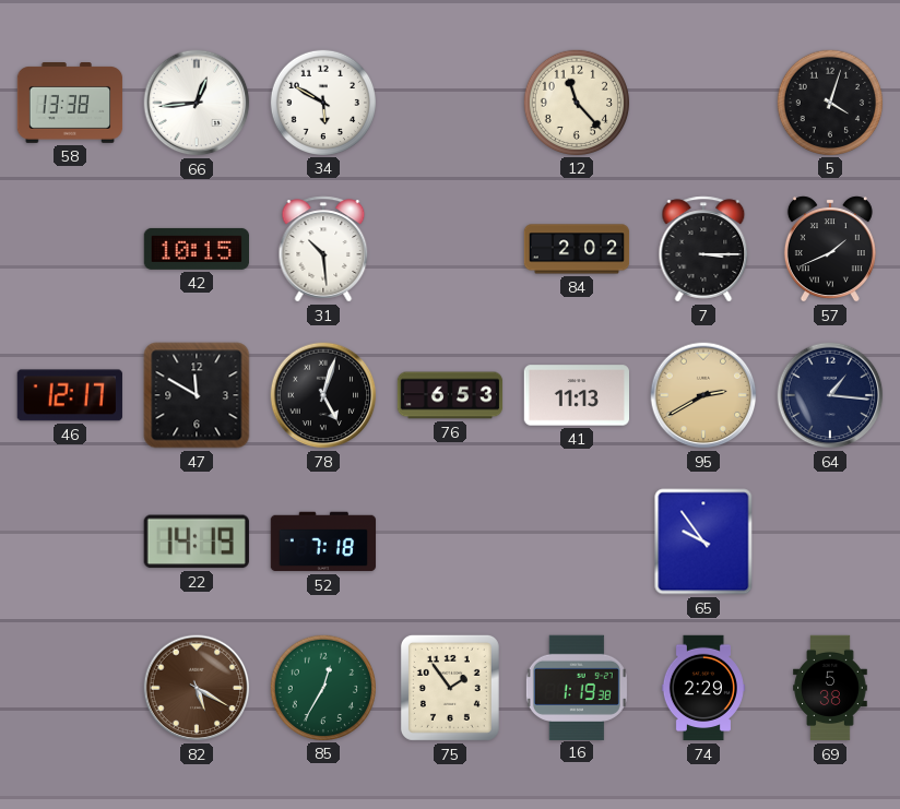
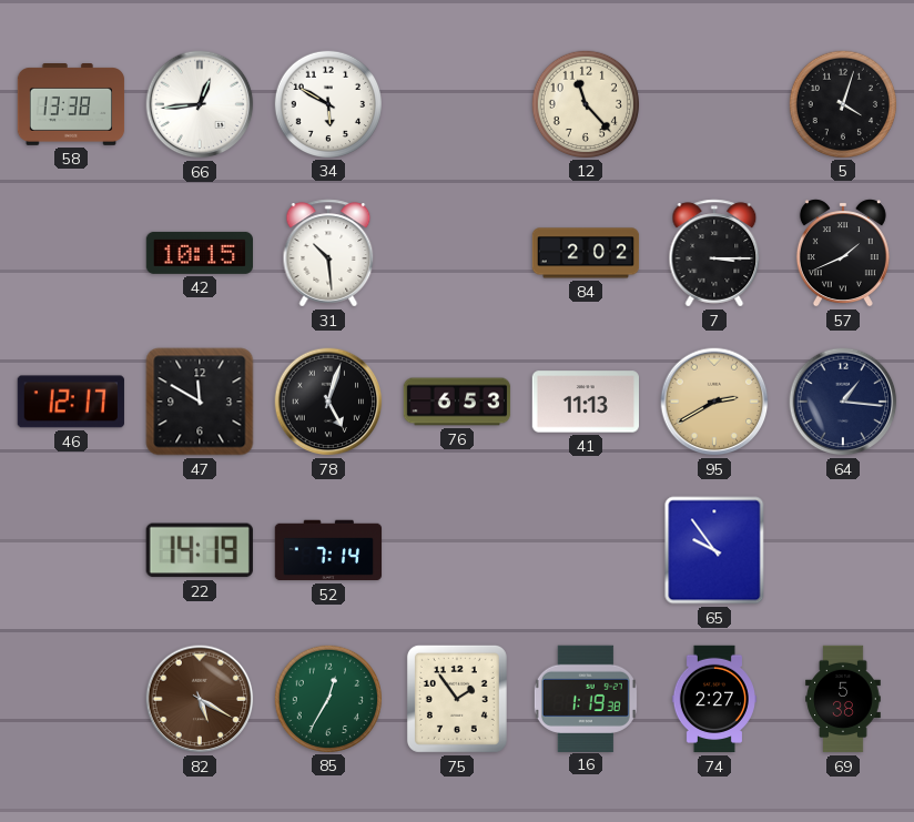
52: 7:18 -> 7:14
74: 2:29 -> 2:27
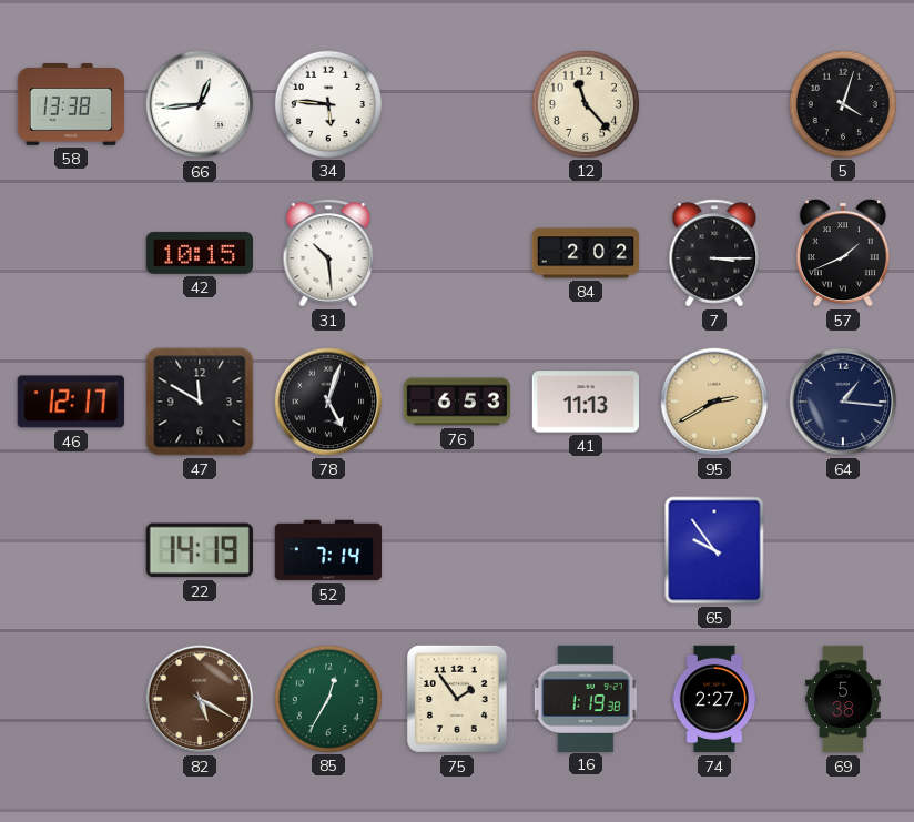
34: 5:50 -> 5:46
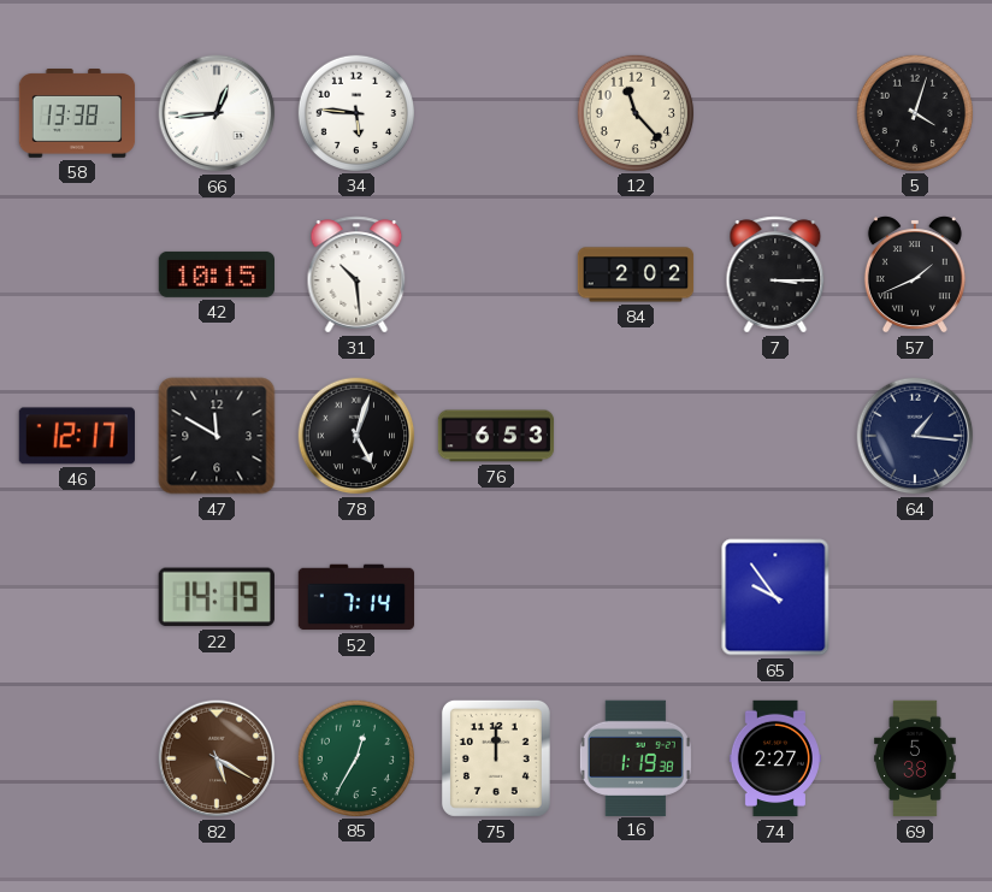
41: 11:13 -> none
95: 2:40 -> none
75: 1:54 -> 12:00
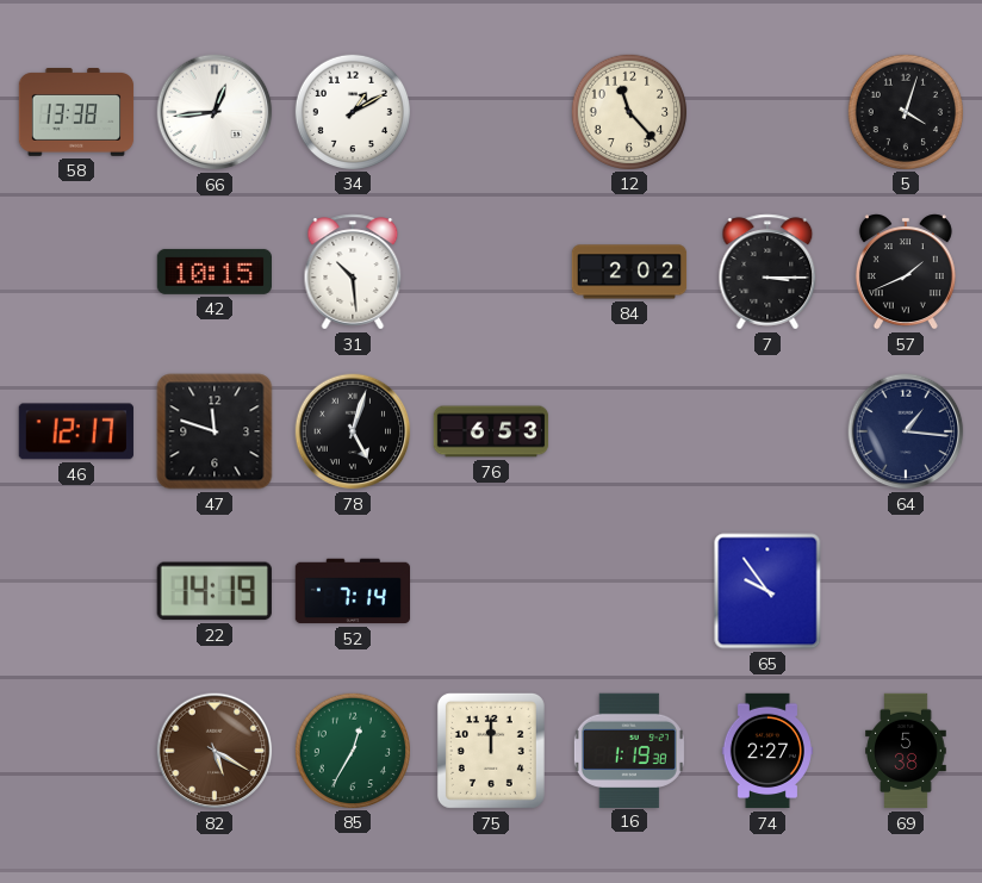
34: 5:46 -> 1:10
47: 11:50 -> 11:48
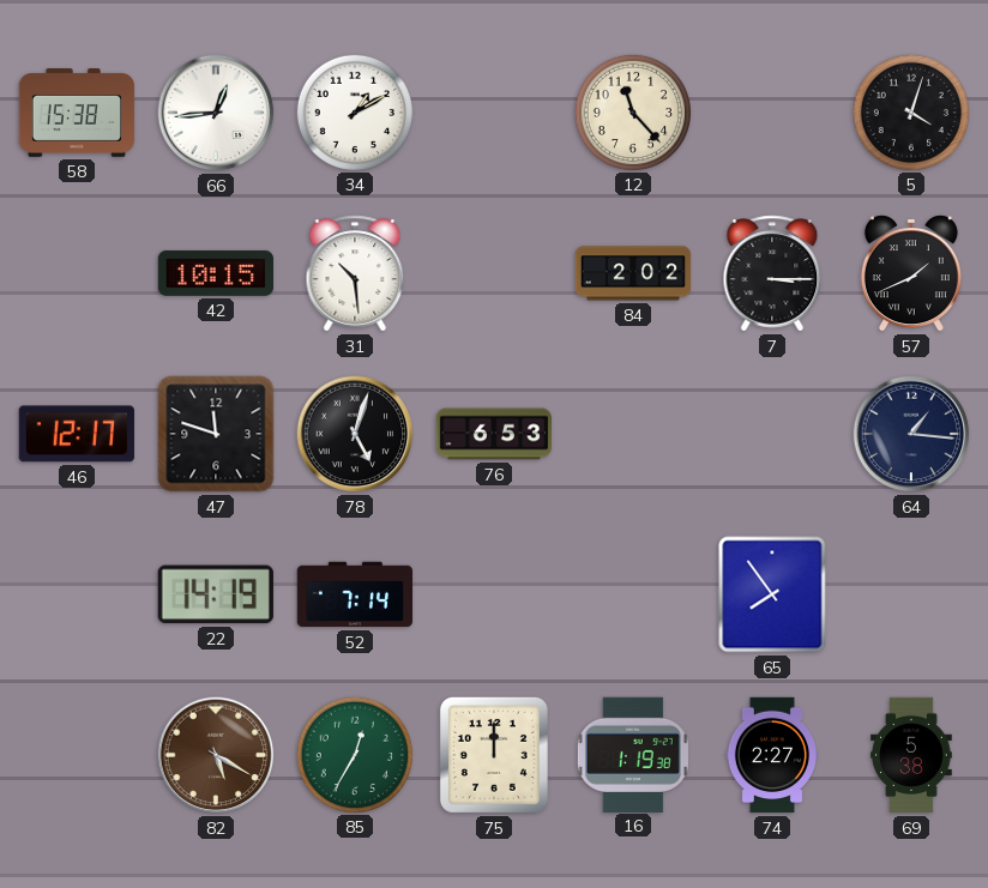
58: 13:38 -> 15:38
65: 9:54 -> 7:54
